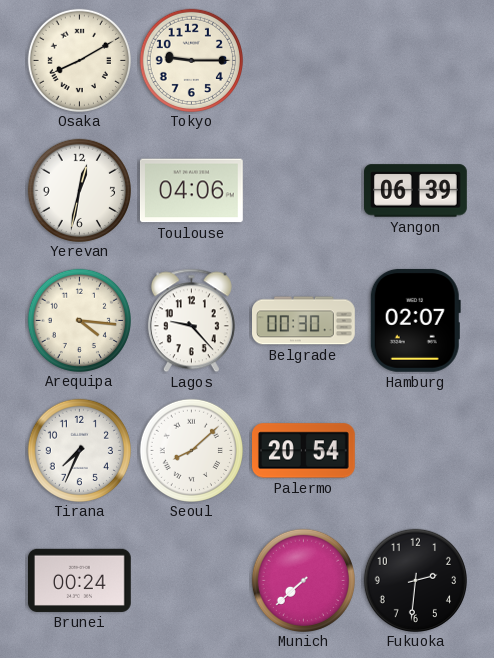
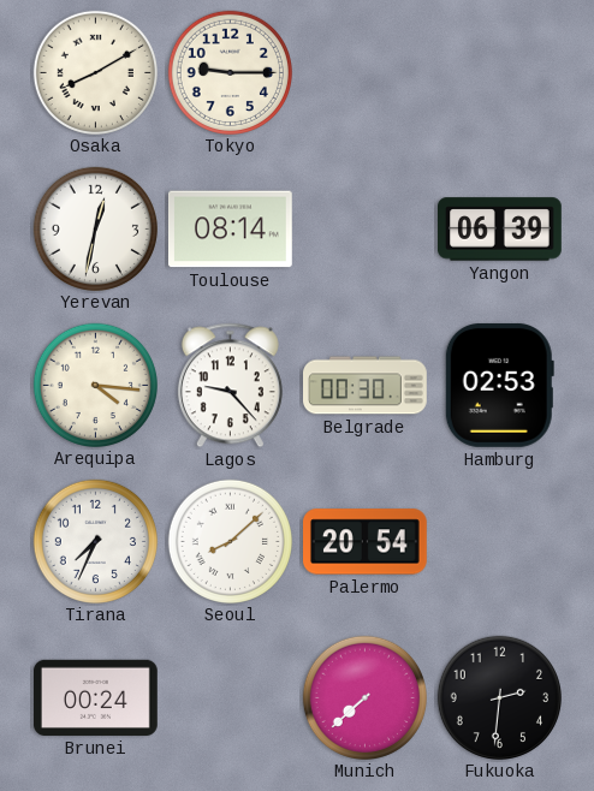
Toulouse: 04:06 -> 08:14
Hamburg: 02:07 -> 02:53
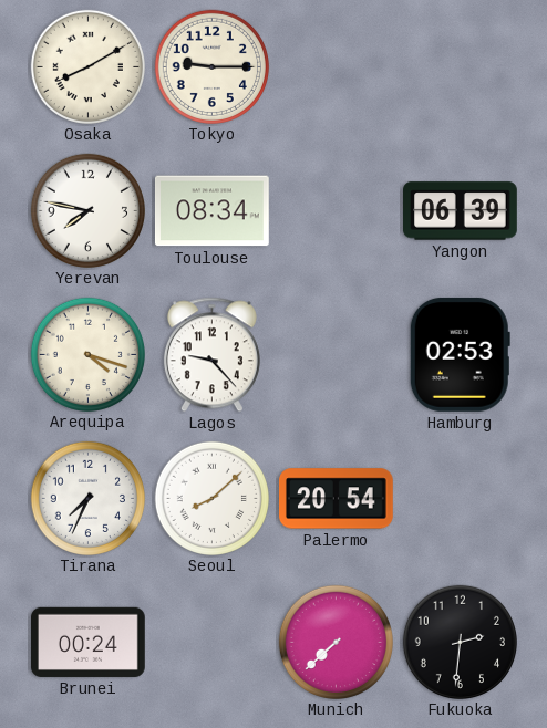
Yerevan: 12:32 -> 7:47
Toulouse: 08:14 -> 08:34
Arequipa: 4:16 -> 4:18
Belgrade: 00:30 -> none
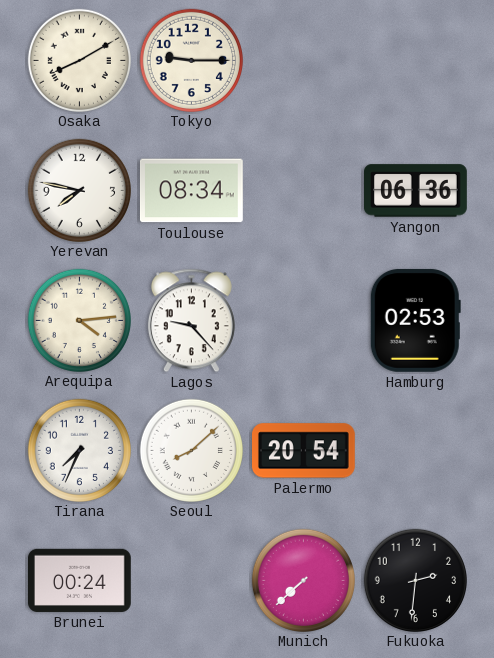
Yangon: 06:39 -> 06:36
Arequipa: 4:18 -> 4:14
